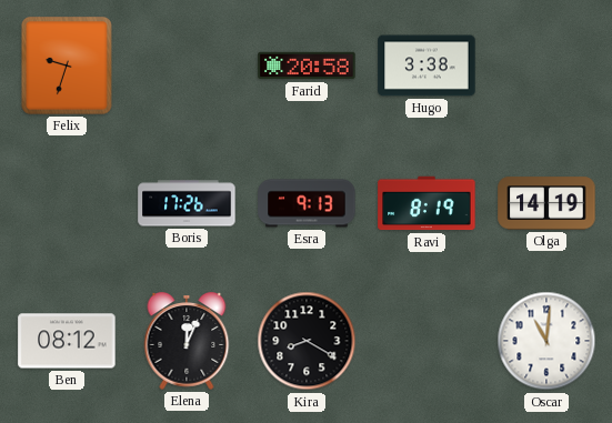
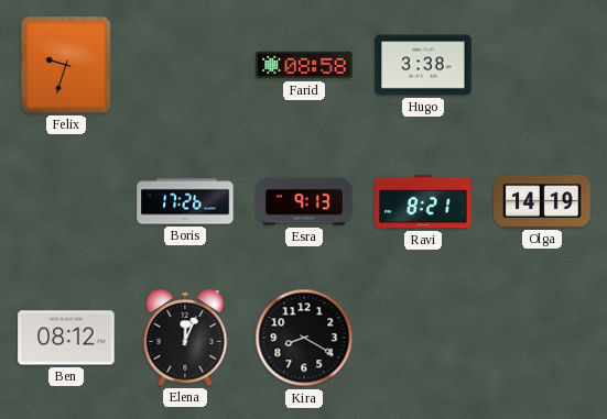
Farid: 20:58 -> 08:58
Ravi: 8:19 -> 8:21
Oscar: 11:01 -> none
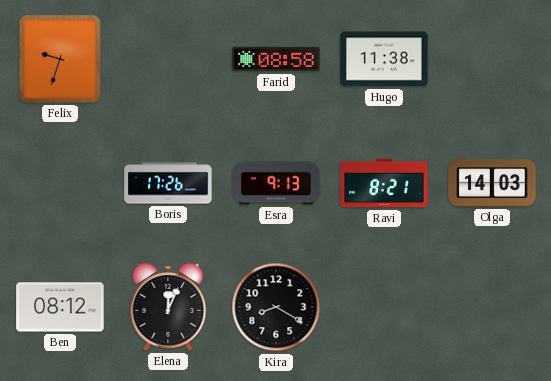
Hugo: 3:38 -> 11:38
Olga: 14:19 -> 14:03
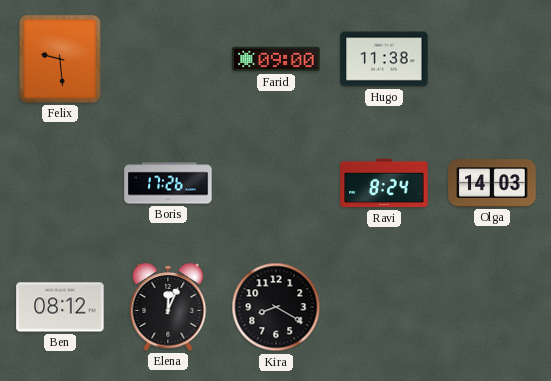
Felix: 9:33 -> 9:29
Farid: 08:58 -> 09:00
Esra: 9:13 -> none
Ravi: 8:21 -> 8:24
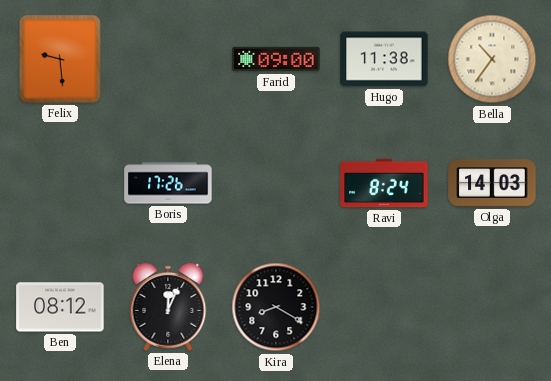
Bella: none -> 10:36
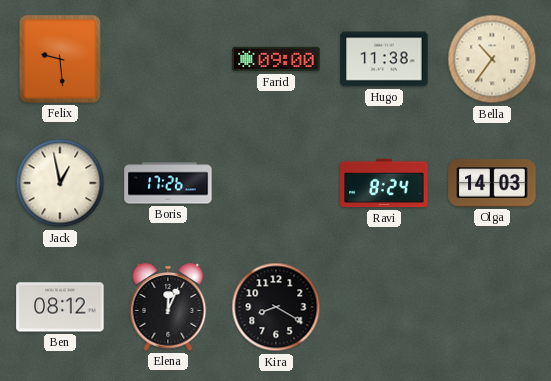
Jack: none -> 12:58
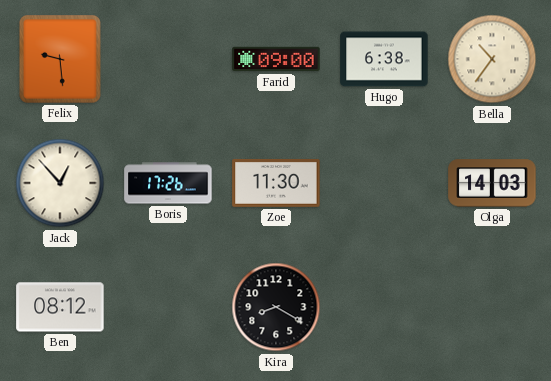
Hugo: 11:38 -> 6:38
Jack: 12:58 -> 12:53
Zoe: none -> 11:30
Ravi: 8:24 -> none
Elena: 12:04 -> none
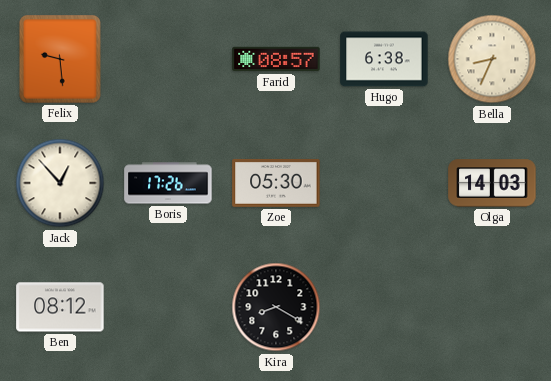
Farid: 09:00 -> 08:57
Bella: 10:36 -> 8:34
Zoe: 11:30 -> 05:30
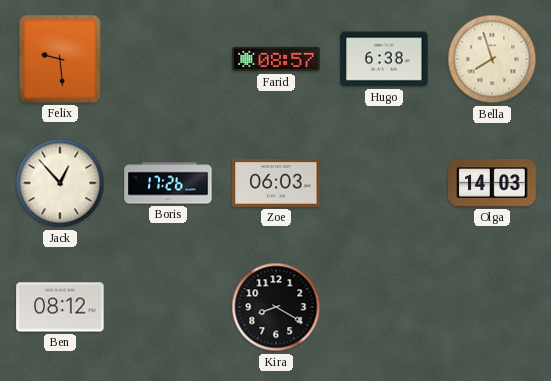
Bella: 8:34 -> 7:57
Zoe: 05:30 -> 06:03
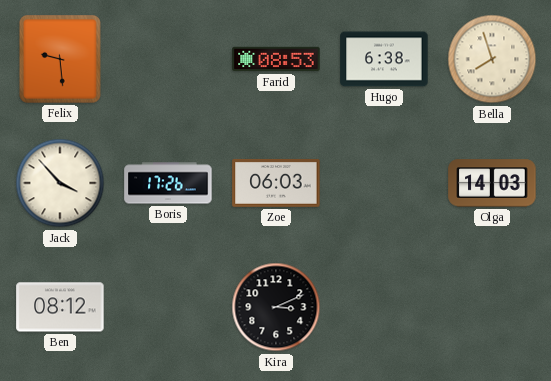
Farid: 08:57 -> 08:53
Jack: 12:53 -> 3:53
Kira: 8:20 -> 3:11
